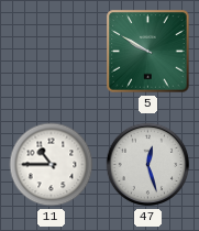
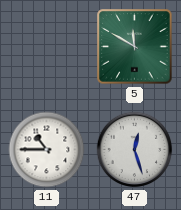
5: 9:50 -> 11:50
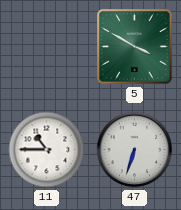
5: 11:50 -> 3:50
47: 12:27 -> 6:33
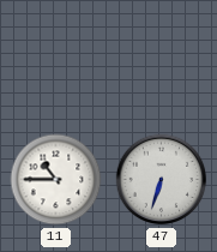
5: 3:50 -> none
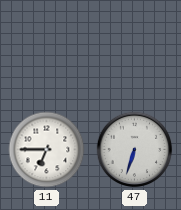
11: 10:45 -> 6:45
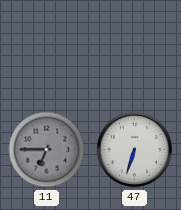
11 dial: white -> grey
